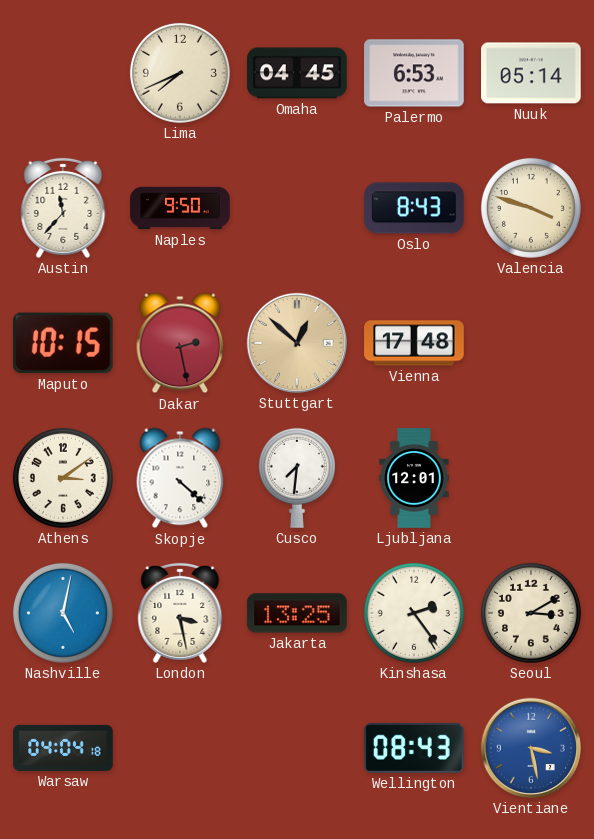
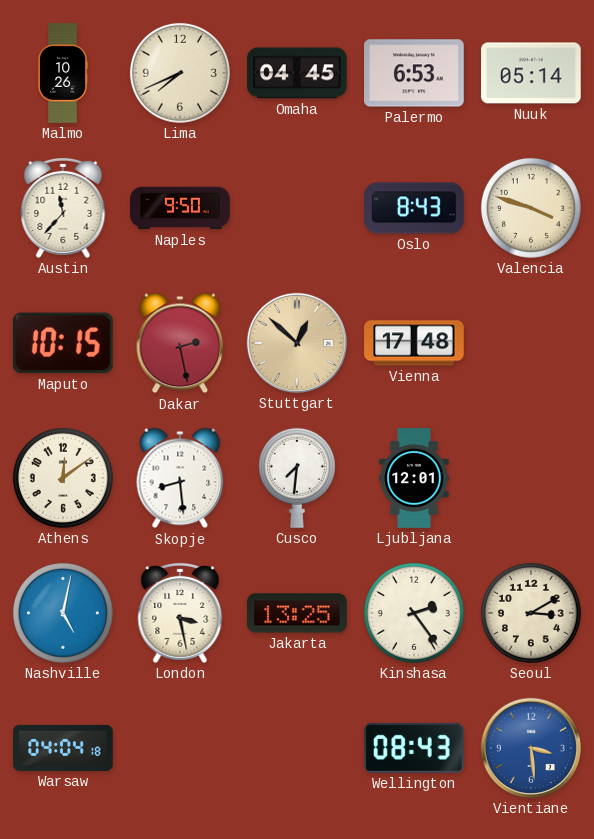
Malmo: none -> 10:26
Athens: 3:09 -> 12:09
Skopje: 4:22 -> 8:29
Vientiane: 3:28 -> 3:29
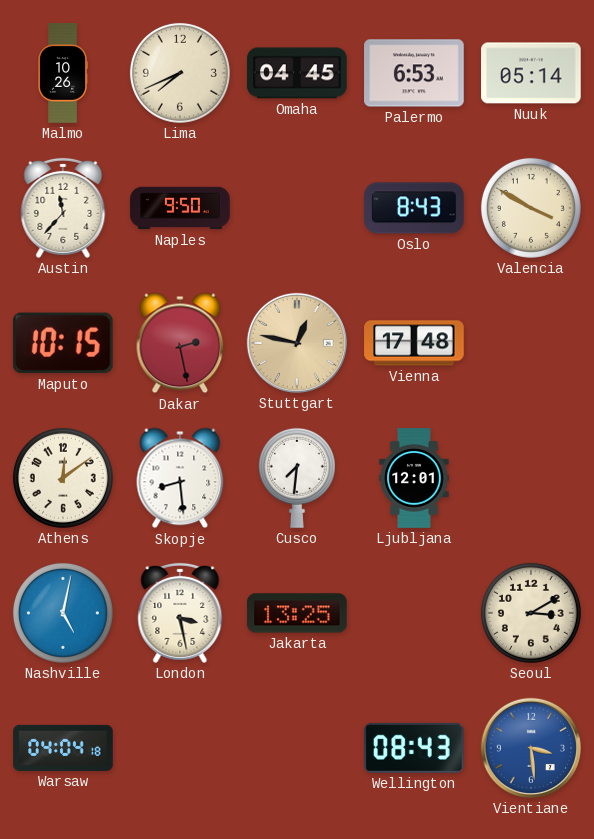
Valencia: 3:48 -> 3:50
Stuttgart: 12:52 -> 12:47
Kinshasa: 2:24 -> none
